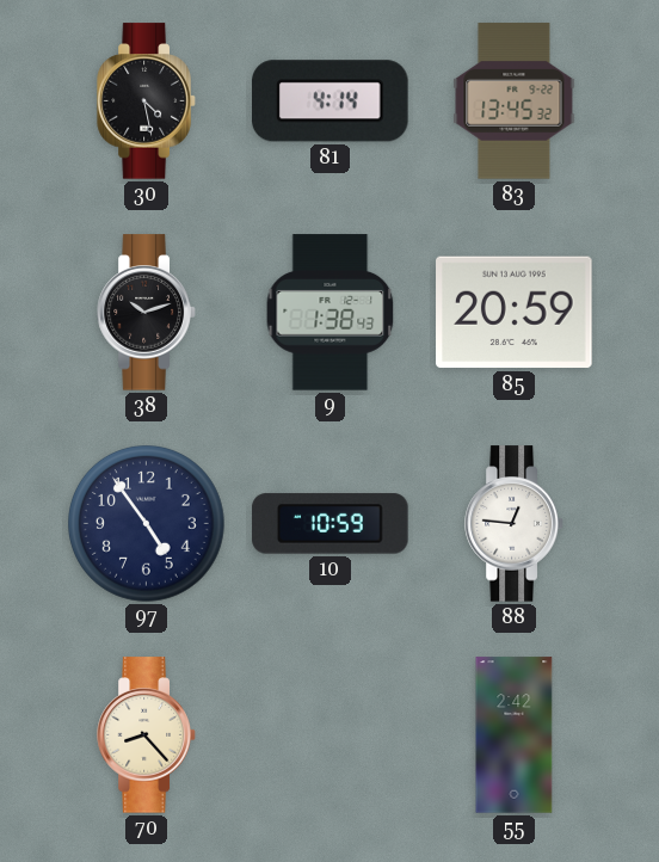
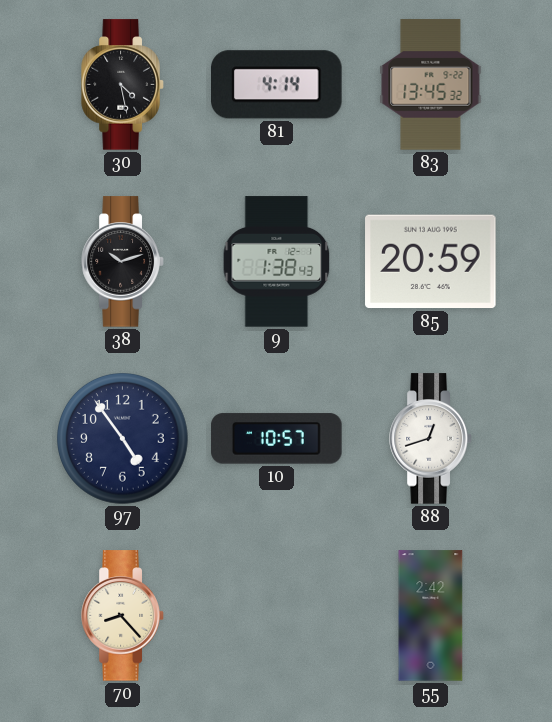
10: 10:59 -> 10:57
88: 12:46 -> 12:42
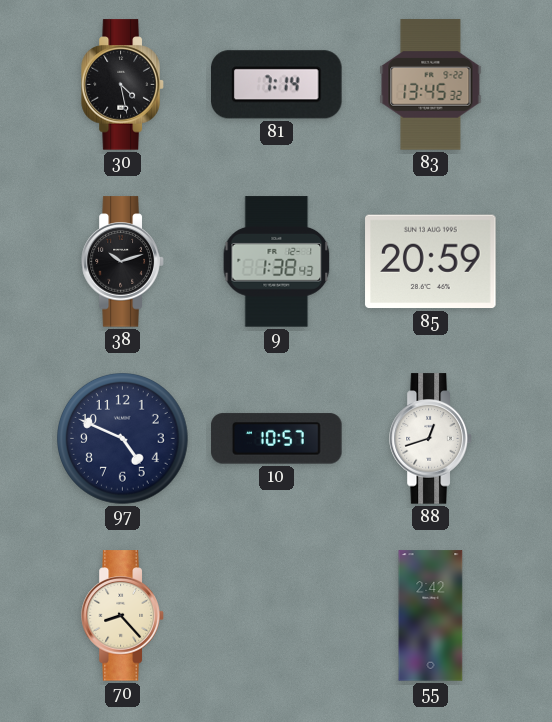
81: 4:14 -> 7:14
97: 4:54 -> 4:49
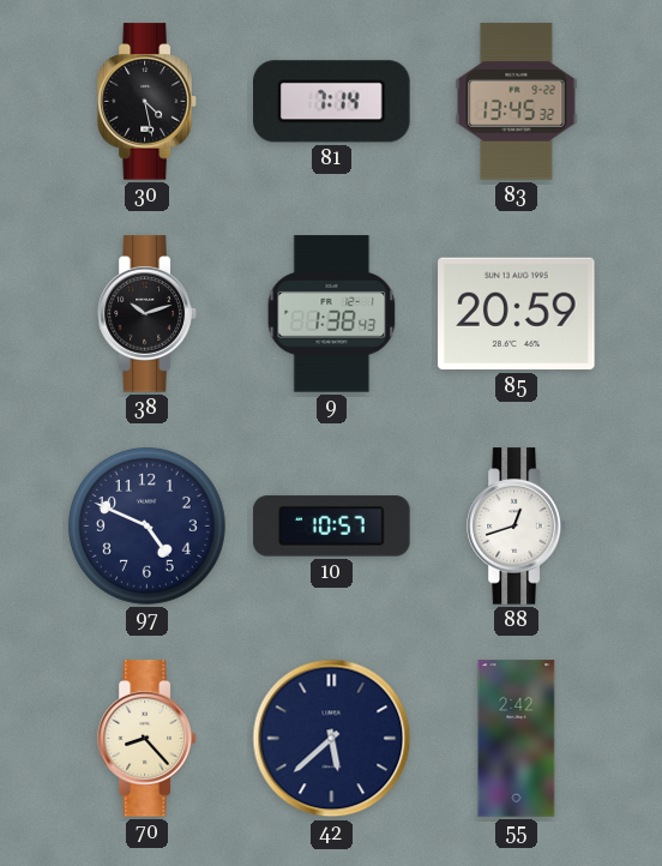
42: none -> 5:38
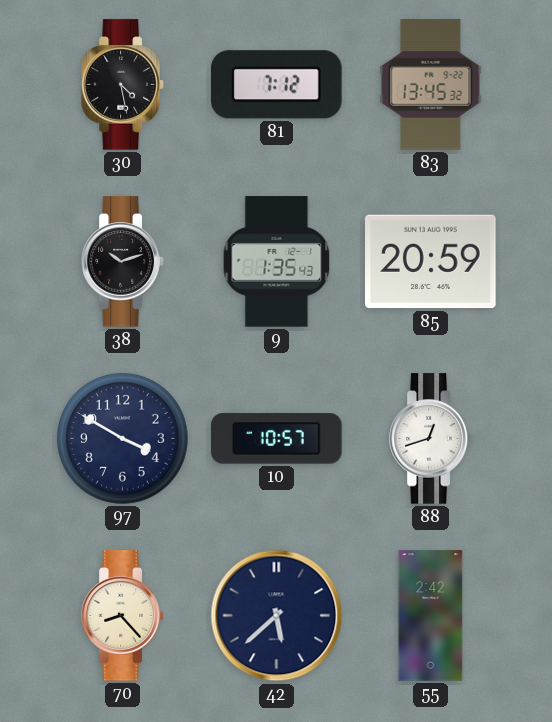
81: 7:14 -> 7:12
9: 1:38 -> 1:35
97: 4:49 -> 3:50
